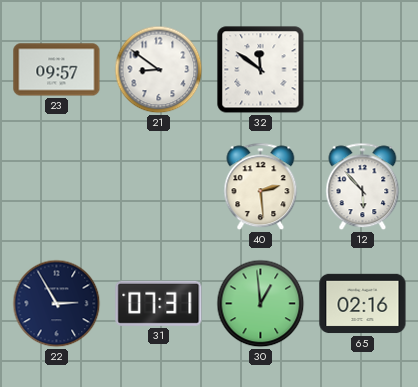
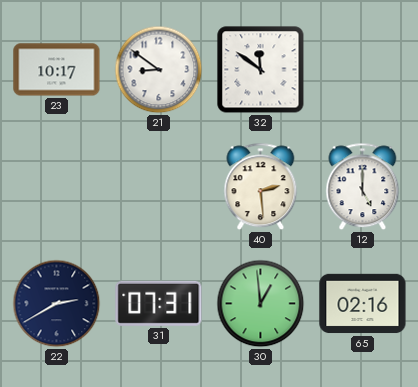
23: 09:57 -> 10:17
12: 5:53 -> 5:00
22: 2:55 -> 2:40
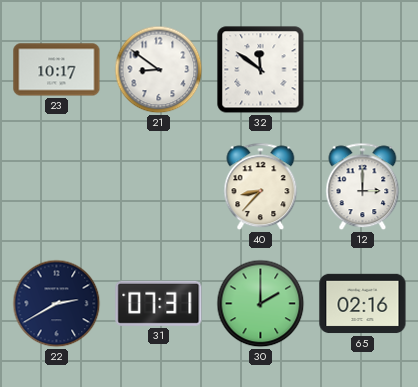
40: 2:29 -> 8:37
12: 5:00 -> 3:00
30: 12:59 -> 2:00
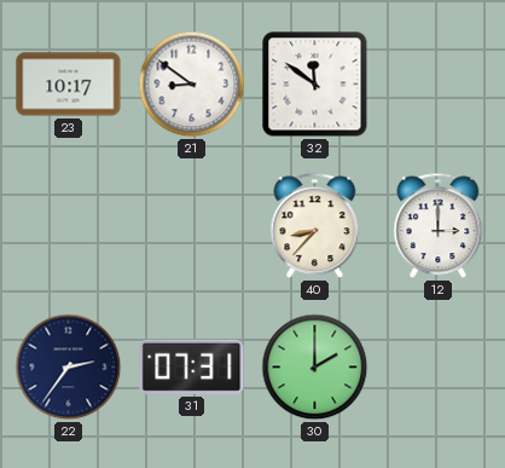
22: 2:40 -> 2:36
65: 02:16 -> none
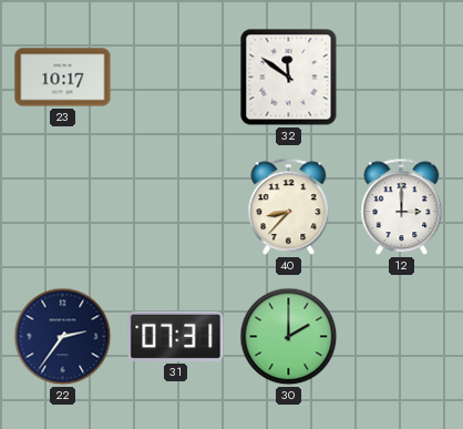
21: 8:51 -> none
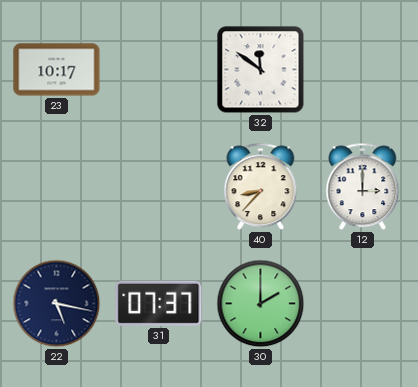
22: 2:36 -> 5:17
31: 07:31 -> 07:37
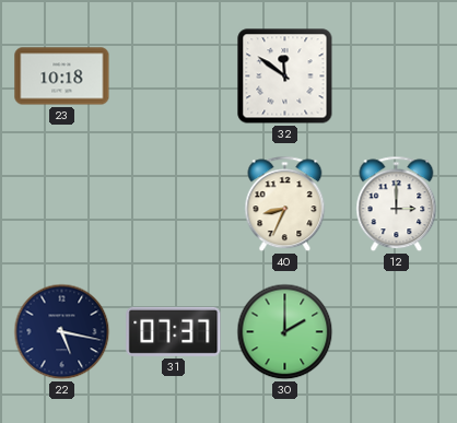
23: 10:17 -> 10:18
40: 8:37 -> 8:34
